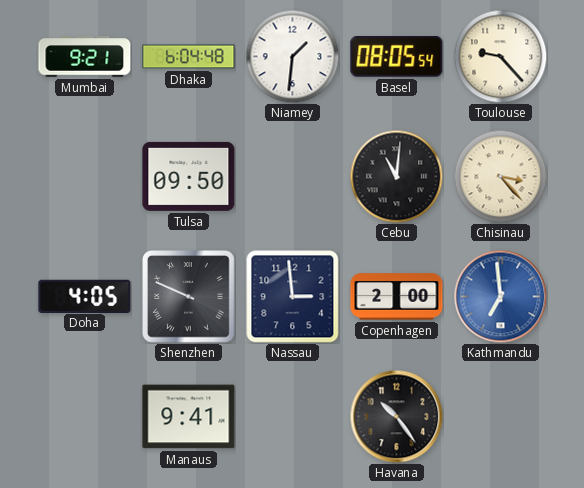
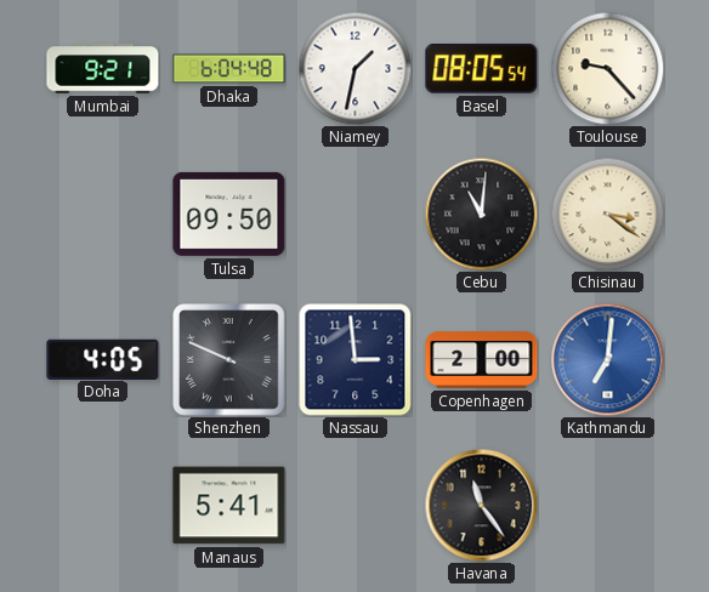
Niamey: 1:31 -> 1:32
Chisinau: 3:23 -> 3:21
Kathmandu: 6:59 -> 7:01
Manaus: 9:41 -> 5:41
Havana: 10:24 -> 11:24
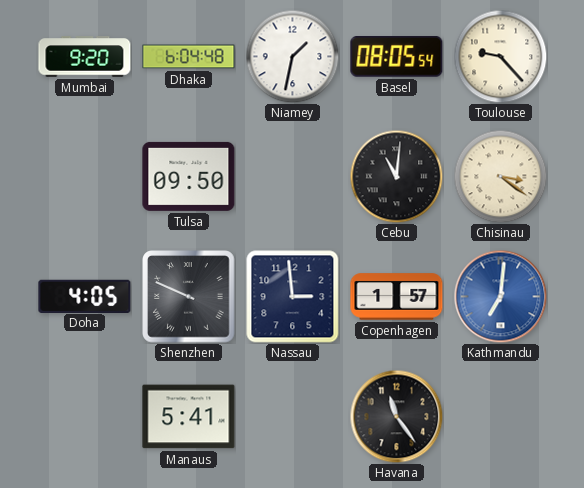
Mumbai: 9:21 -> 9:20
Copenhagen: 2:00 -> 1:57
